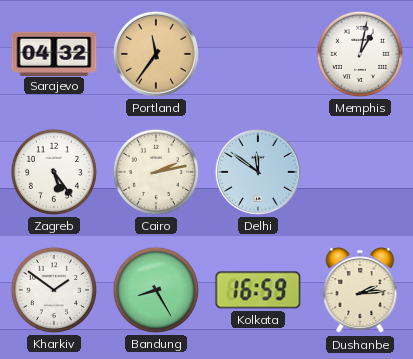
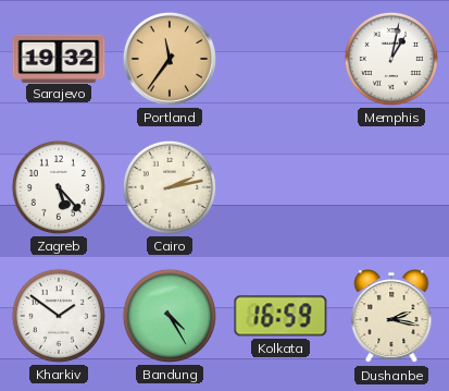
Sarajevo: 04:32 -> 19:32
Zagreb: 5:24 -> 5:23
Delhi: 11:51 -> none
Bandung: 8:25 -> 4:25
Dushanbe: 2:14 -> 2:17
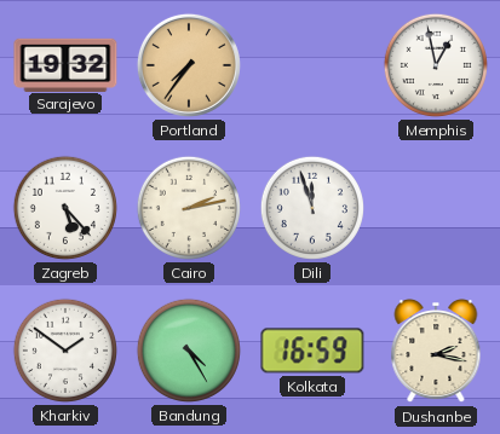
Portland: 11:36 -> 7:36
Memphis: 1:02 -> 12:58
Dili: none -> 11:57
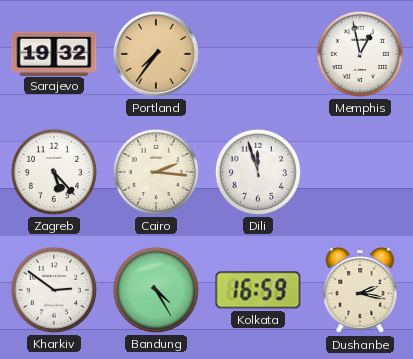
Cairo: 2:13 -> 2:16
Kharkiv: 1:51 -> 2:51
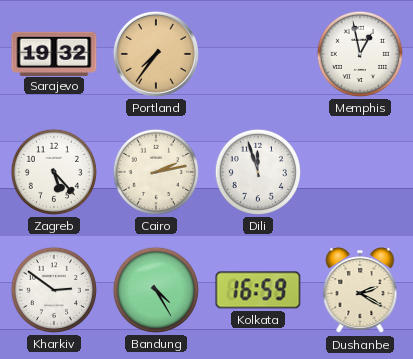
Cairo: 2:16 -> 2:13
Dushanbe: 2:17 -> 2:20
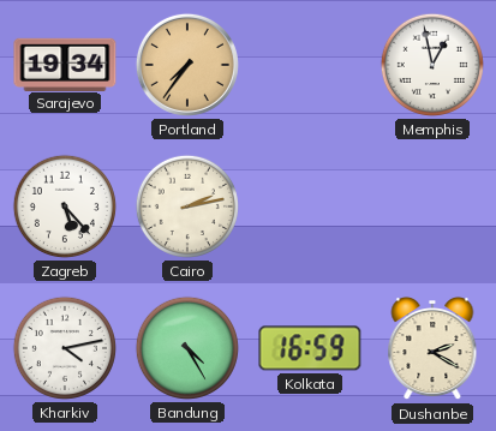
Sarajevo: 19:32 -> 19:34
Dili: 11:57 -> none
Kharkiv: 2:51 -> 4:13
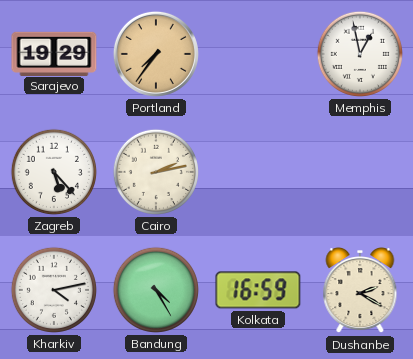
Sarajevo: 19:34 -> 19:29
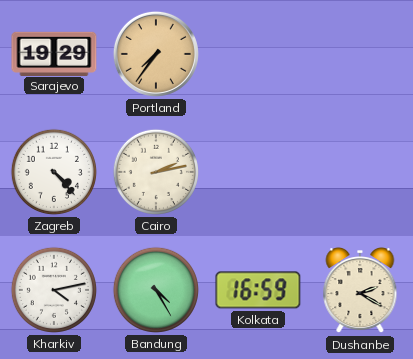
Memphis: 12:58 -> none
Zagreb: 5:23 -> 4:23
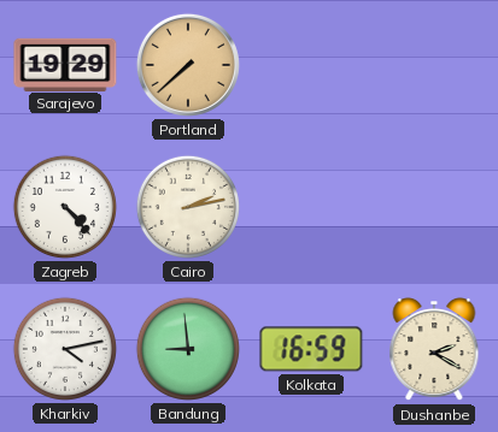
Portland: 7:36 -> 7:38
Bandung: 4:25 -> 8:59
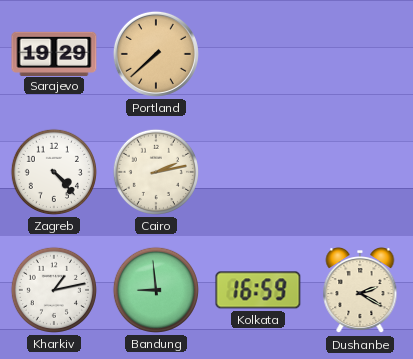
Kharkiv: 4:13 -> 1:13
